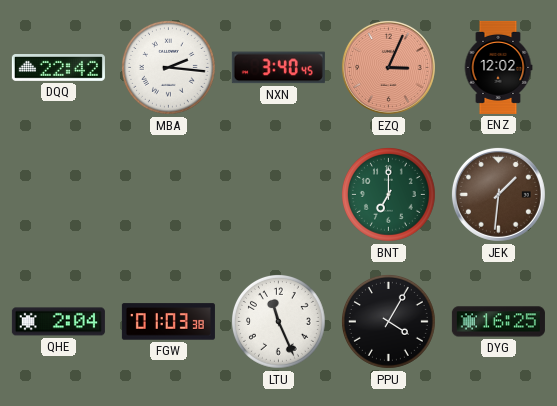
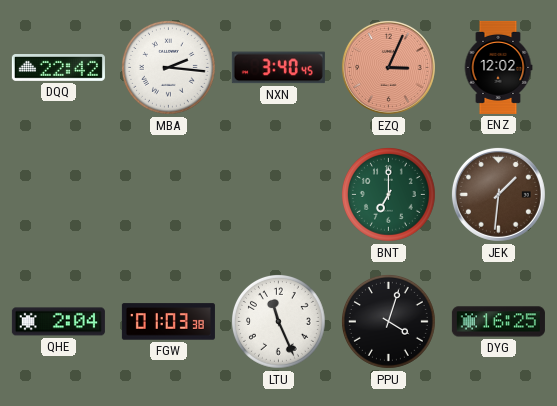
PPU: 4:05 -> 4:03
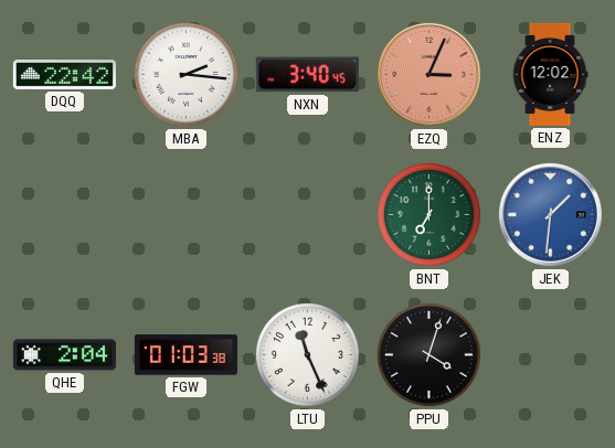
JEK dial: brown -> blue
DYG: 16:25 -> none
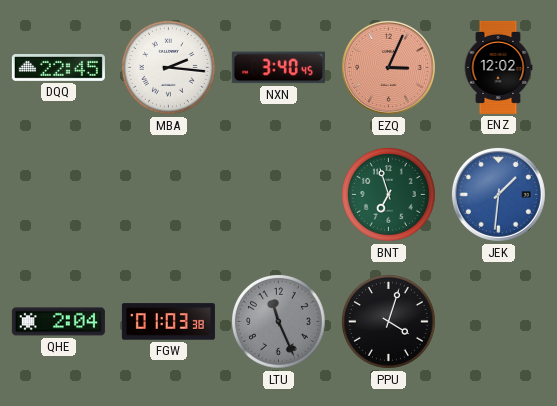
DQQ: 22:42 -> 22:45
BNT: 7:00 -> 6:57
LTU dial: white -> grey
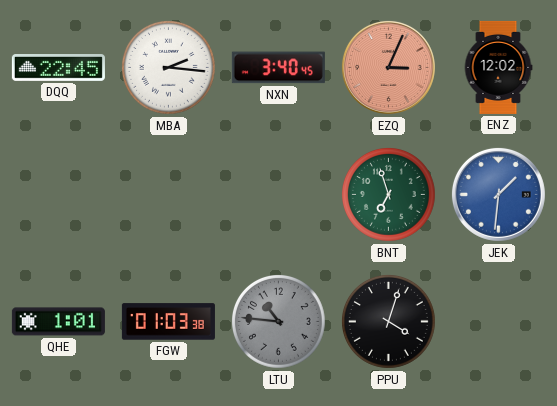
QHE: 2:04 -> 1:01
LTU: 11:26 -> 10:46
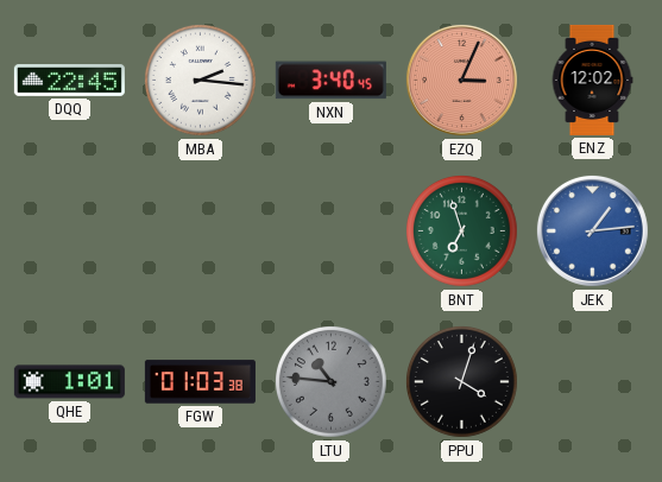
JEK: 1:31 -> 1:14
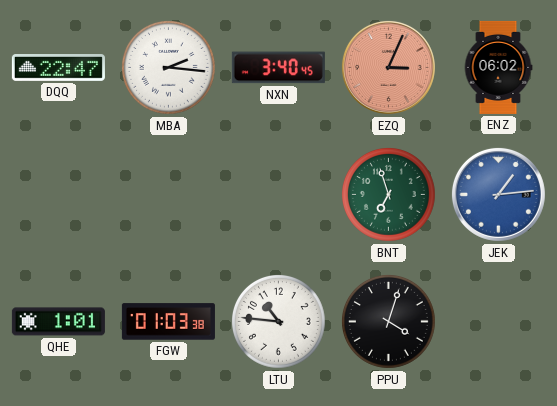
DQQ: 22:45 -> 22:47
ENZ: 12:02 -> 06:02
LTU dial: grey -> white
